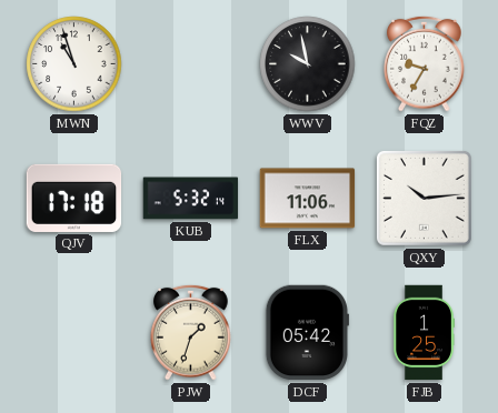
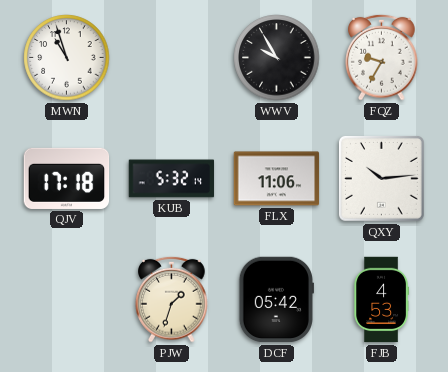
WWV: 9:58 -> 9:55
FJB: 1:25 -> 4:53
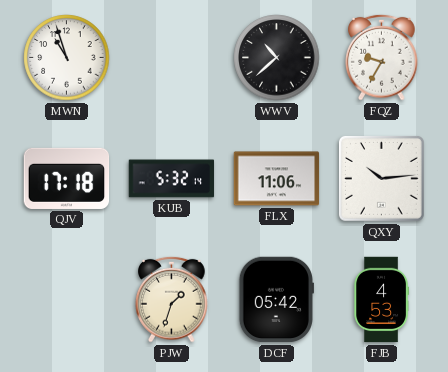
WWV: 9:55 -> 10:38
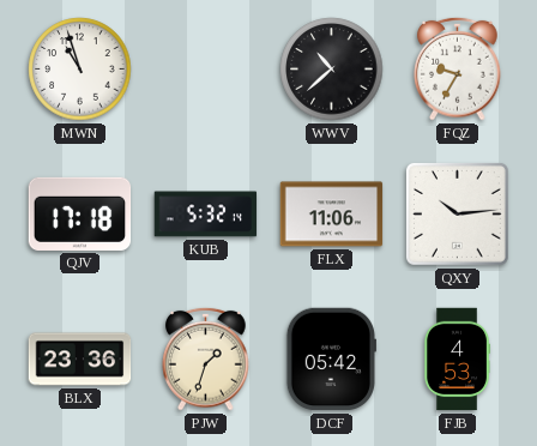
BLX: none -> 23:36
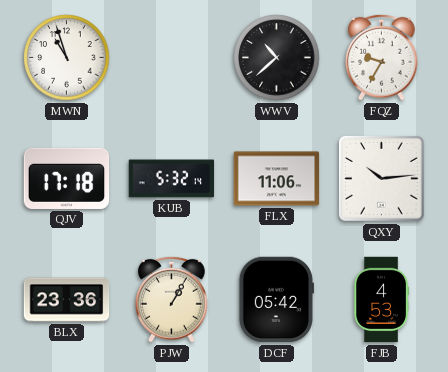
PJW: 1:33 -> 1:05
